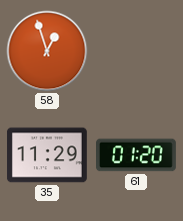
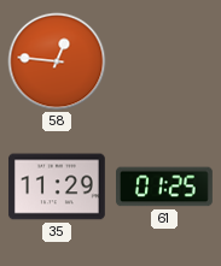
58: 12:57 -> 12:46
61: 01:20 -> 01:25
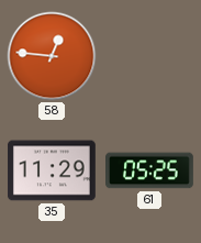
61: 01:25 -> 05:25
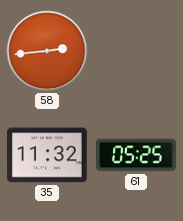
58: 12:46 -> 2:44
35: 11:29 -> 11:32
